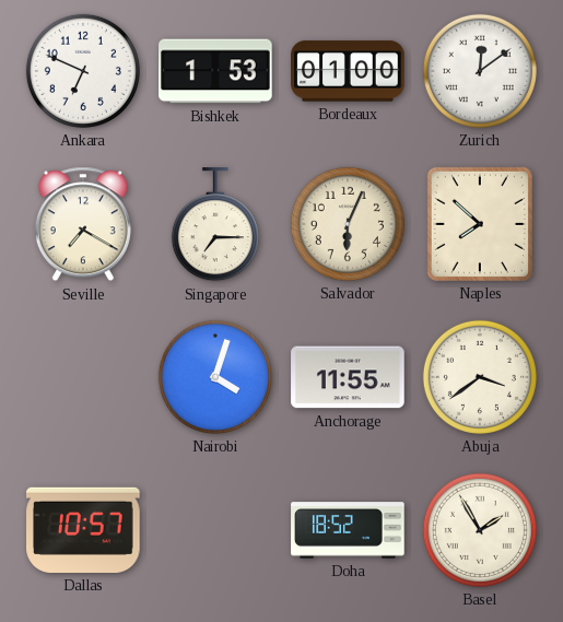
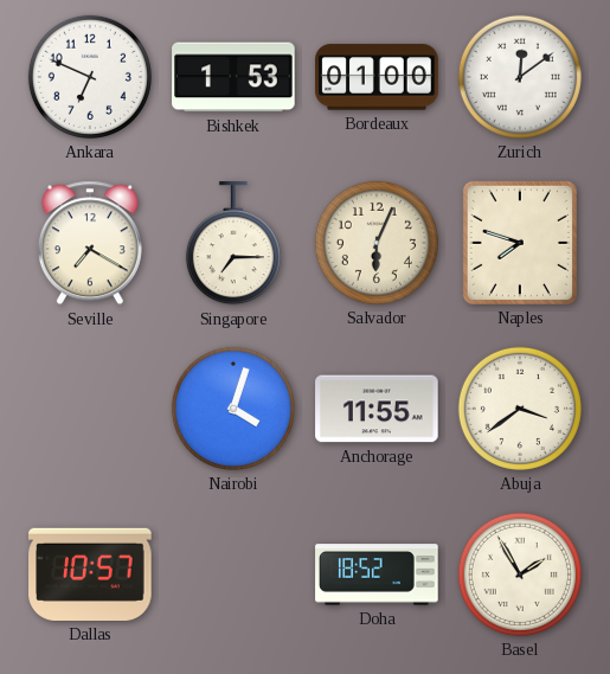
Naples: 7:52 -> 7:48
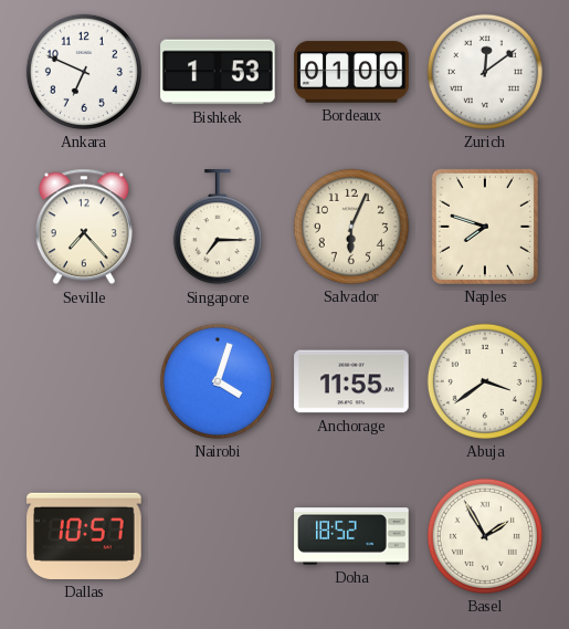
Seville: 7:20 -> 7:23
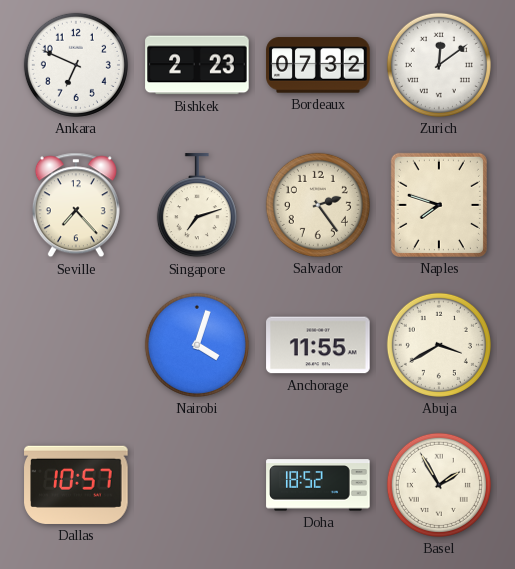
Bishkek: 1:53 -> 2:23
Bordeaux: 01:00 -> 07:32
Singapore: 7:15 -> 7:12
Salvador: 6:04 -> 2:24
Abuja: 3:39 -> 3:40
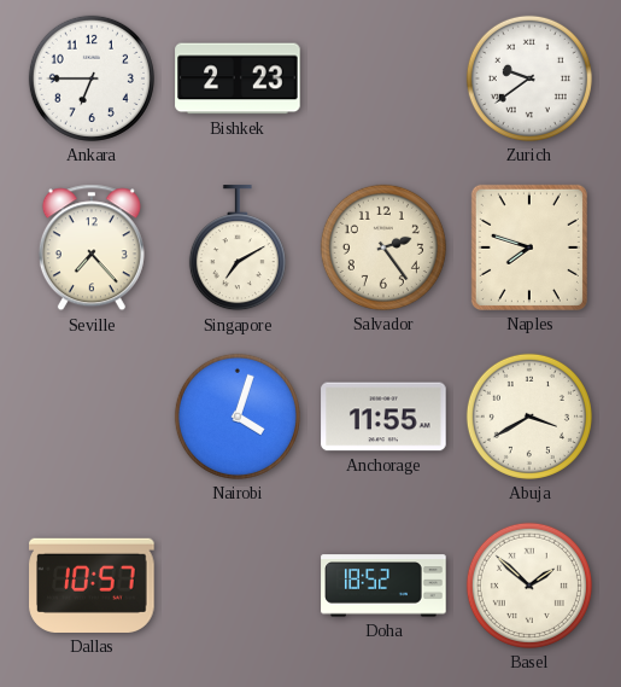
Ankara: 6:49 -> 6:45
Bordeaux: 07:32 -> none
Zurich: 12:09 -> 9:39
Singapore: 7:12 -> 7:10
Basel: 1:55 -> 1:52
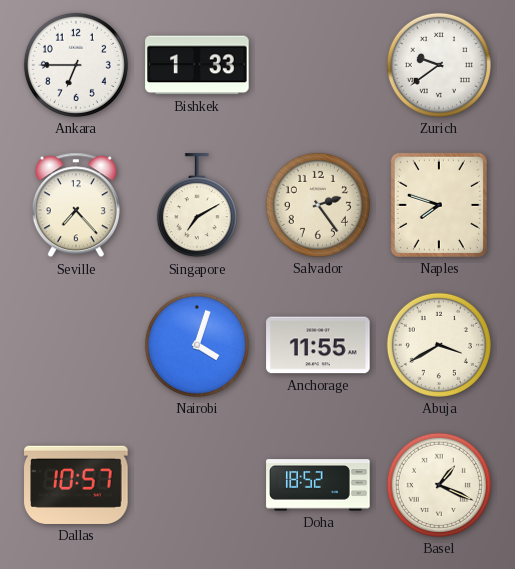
Bishkek: 2:23 -> 1:33
Basel: 1:52 -> 1:19
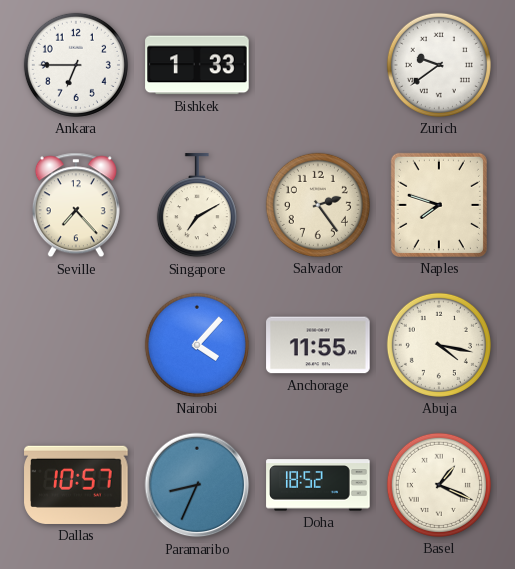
Nairobi: 4:03 -> 4:07
Abuja: 3:40 -> 4:17
Paramaribo: none -> 8:34
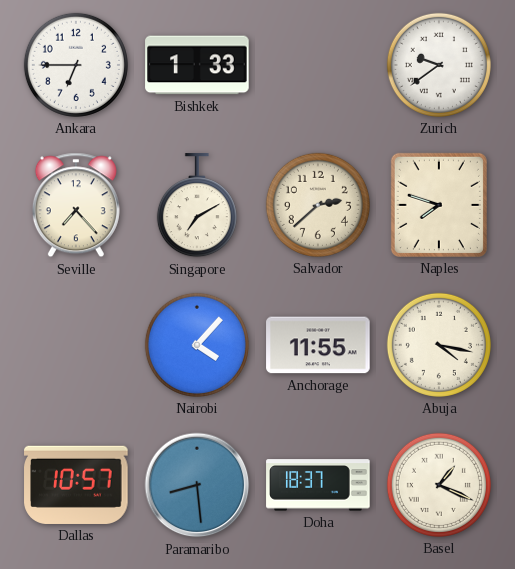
Salvador: 2:24 -> 2:38
Paramaribo: 8:34 -> 8:29
Doha: 18:52 -> 18:37
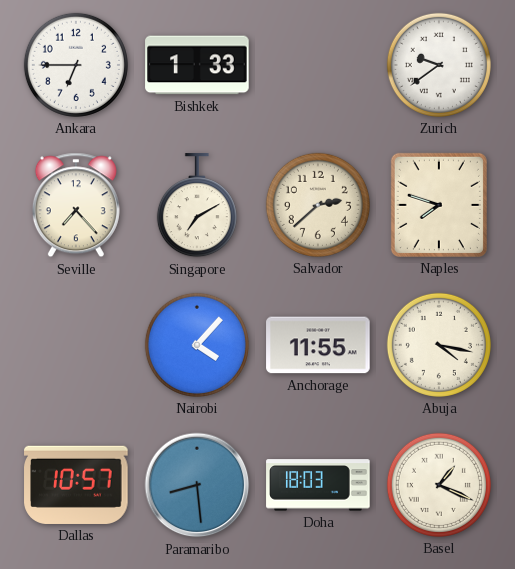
Doha: 18:37 -> 18:03
